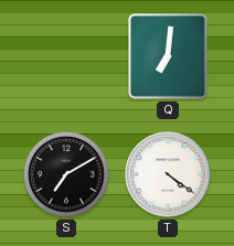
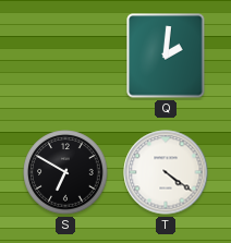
Q: 7:01 -> 2:01
S: 7:10 -> 6:50
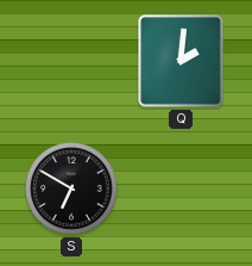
T: 4:21 -> none
